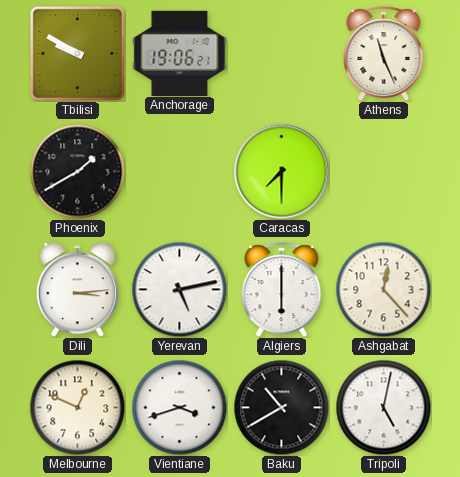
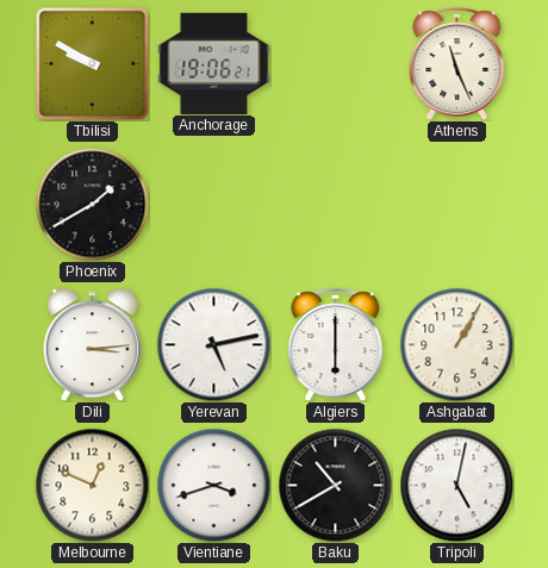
Caracas: 7:30 -> none
Ashgabat: 12:23 -> 1:05
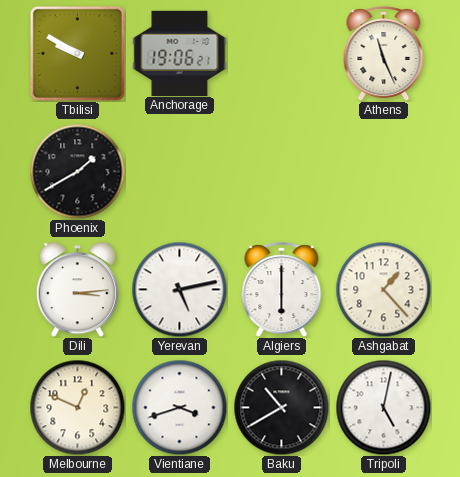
Ashgabat: 1:05 -> 1:23
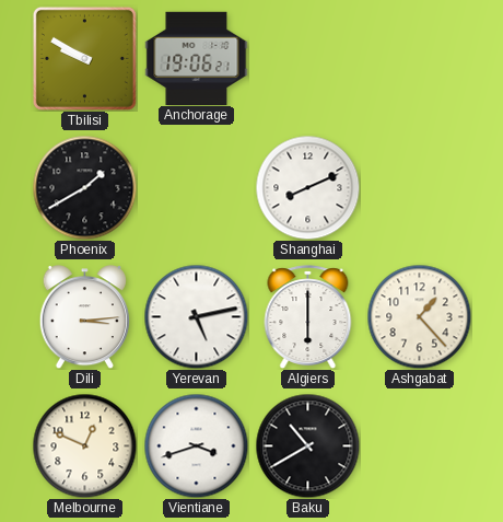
Athens: 11:26 -> none
Shanghai: none -> 8:11
Tripoli: 5:02 -> none
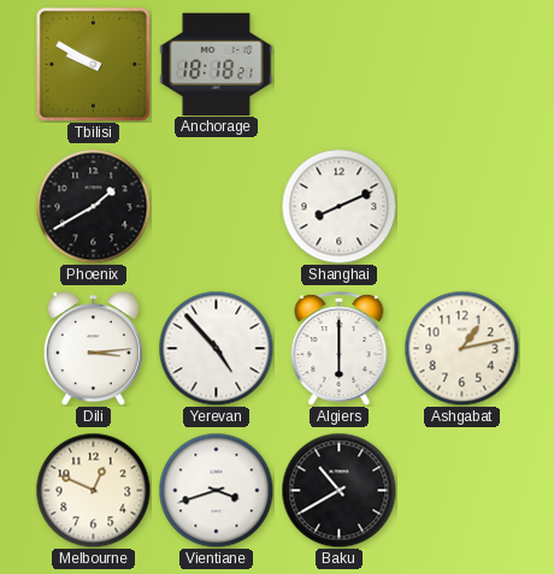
Anchorage: 19:06 -> 18:18
Yerevan: 5:13 -> 4:53
Ashgabat: 1:23 -> 1:13
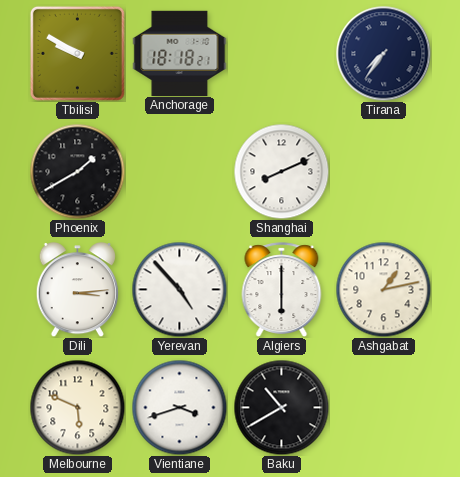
Tirana: none -> 7:36
Melbourne: 12:49 -> 5:49
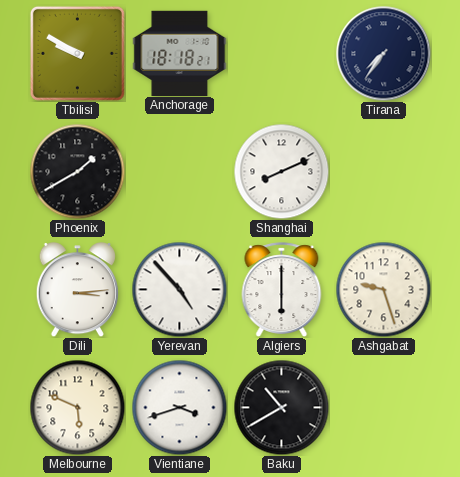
Ashgabat: 1:13 -> 9:27
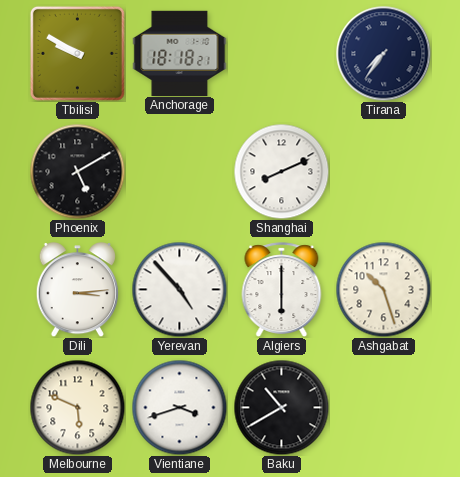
Phoenix: 1:40 -> 5:10
Ashgabat: 9:27 -> 10:27
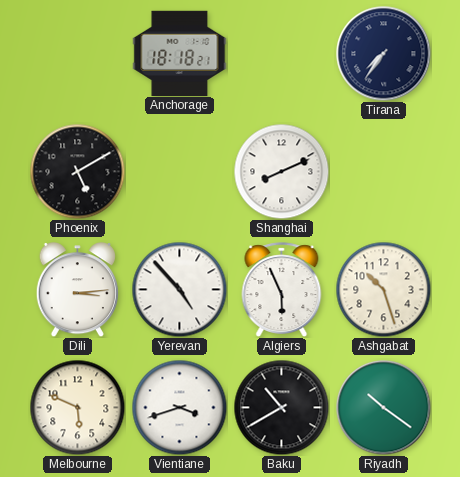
Tbilisi: 9:50 -> none
Algiers: 6:00 -> 5:56
Riyadh: none -> 10:21
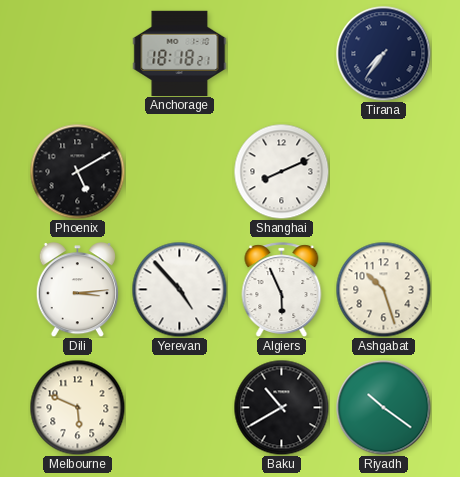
Vientiane: 3:42 -> none
